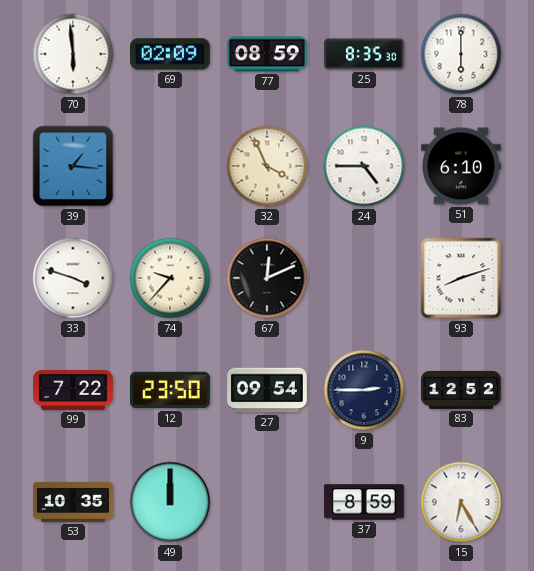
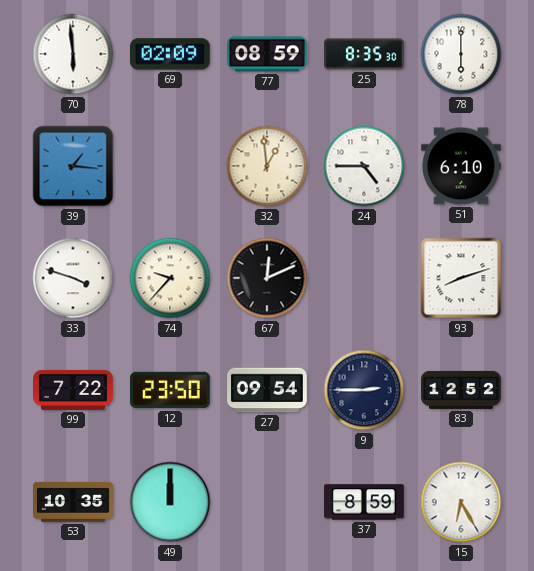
32: 3:56 -> 12:59
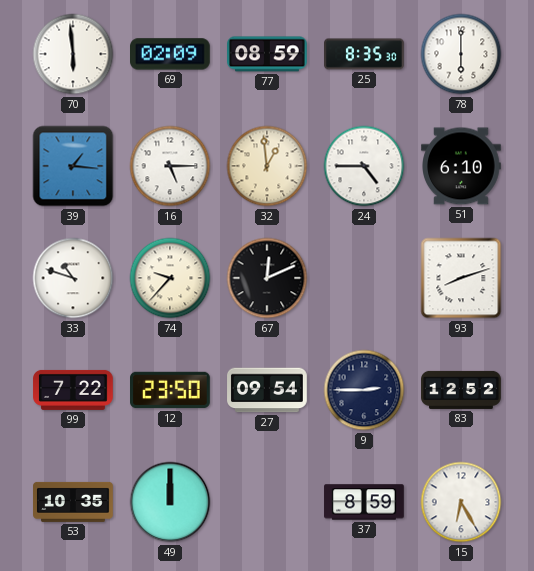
16: none -> 5:15
33: 3:48 -> 10:48
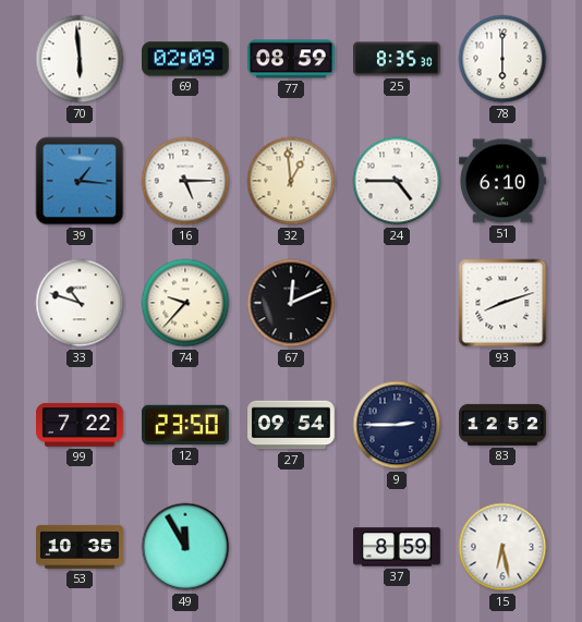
49: 12:00 -> 11:55
15: 6:25 -> 6:28
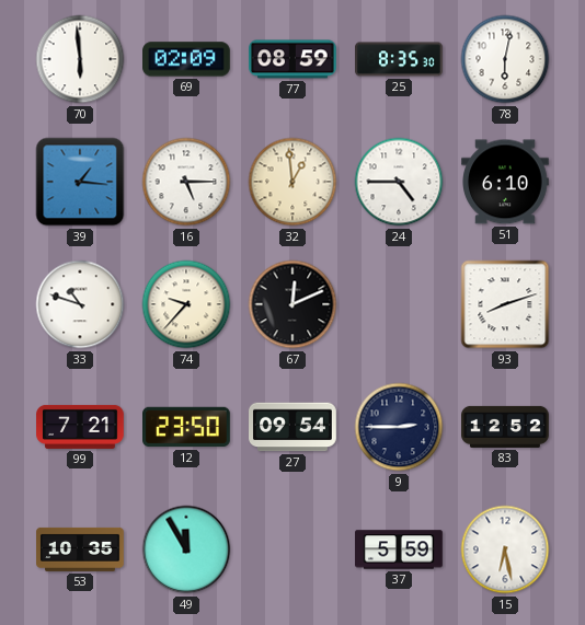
78: 6:00 -> 6:02
99: 7:22 -> 7:21
37: 8:59 -> 5:59
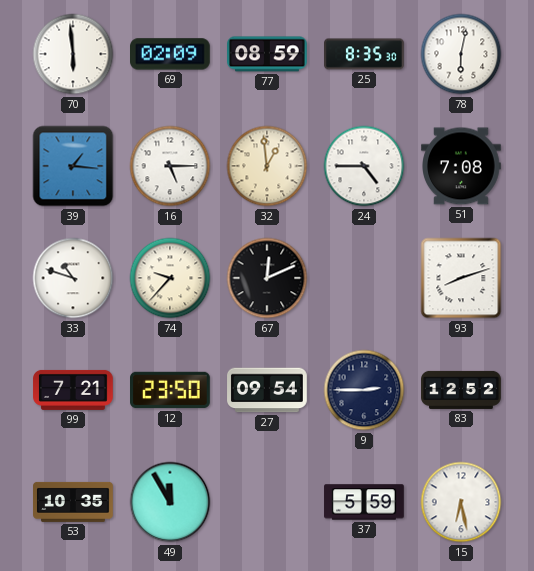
51: 6:10 -> 7:08
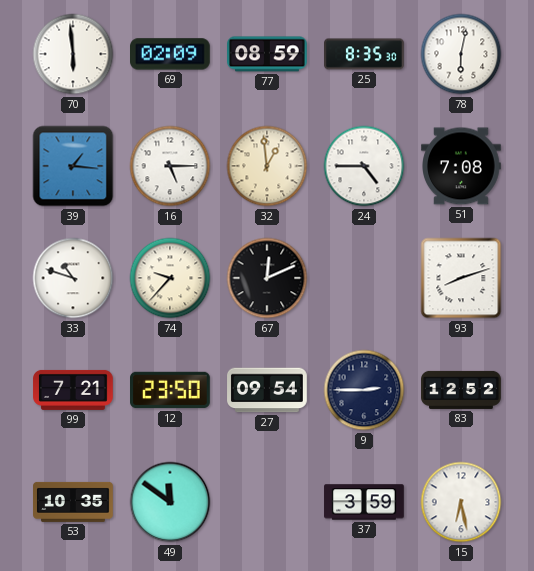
49: 11:55 -> 11:51
37: 5:59 -> 3:59
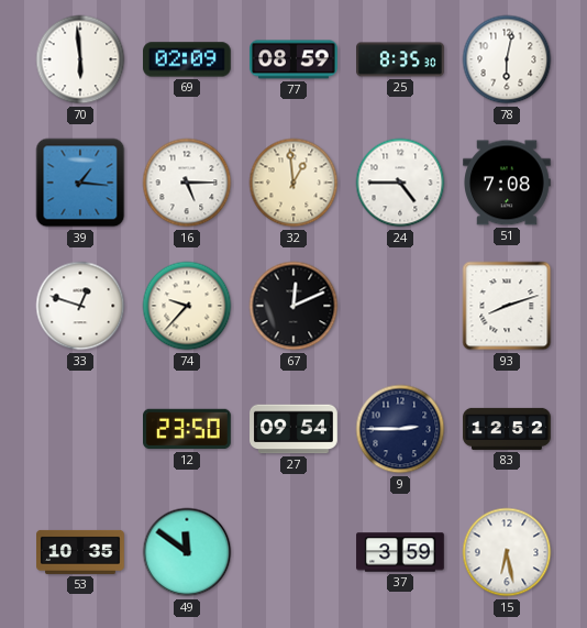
33: 10:48 -> 12:48
99: 7:21 -> none
